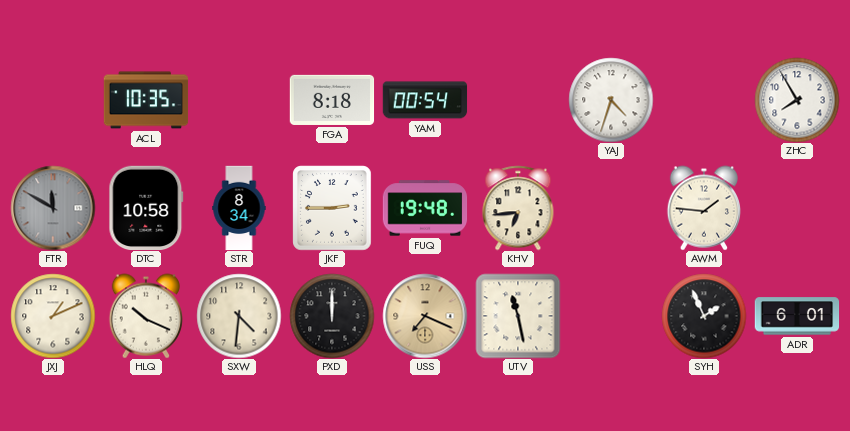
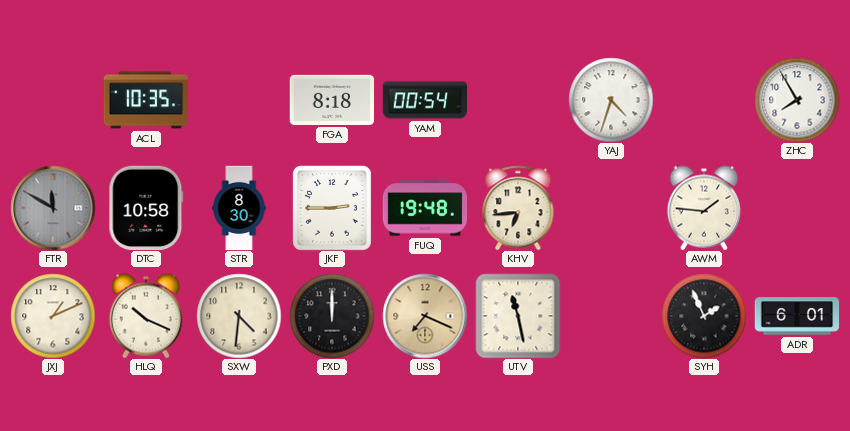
STR: 8:34 -> 8:30
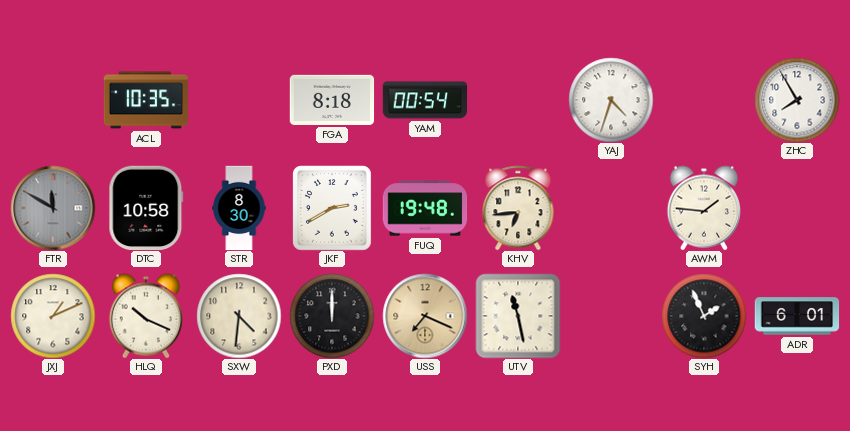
JKF: 2:45 -> 2:40
